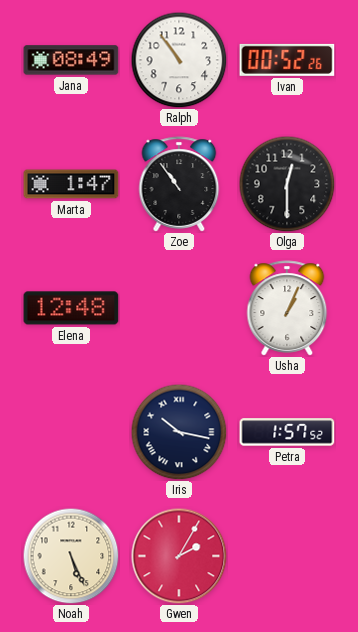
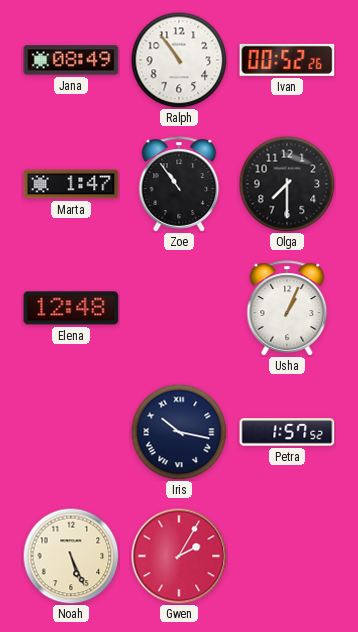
Olga: 12:30 -> 7:30
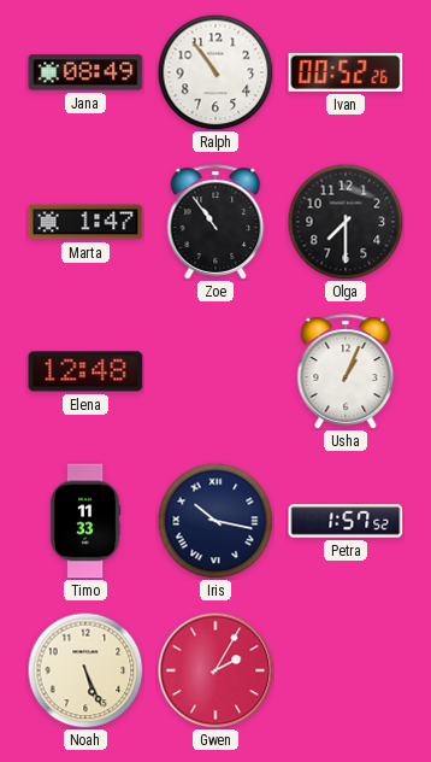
Timo: none -> 11:33
